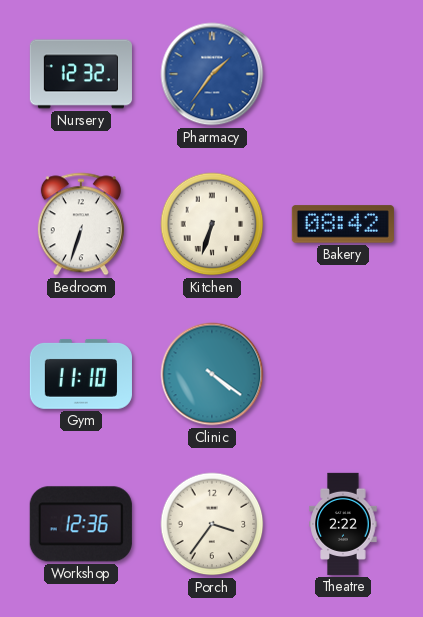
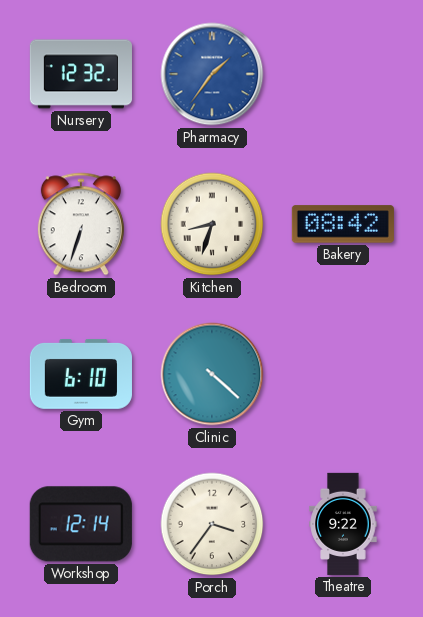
Kitchen: 6:33 -> 8:33
Gym: 11:10 -> 6:10
Clinic: 4:21 -> 4:22
Workshop: 12:36 -> 12:14
Theatre: 2:22 -> 9:22
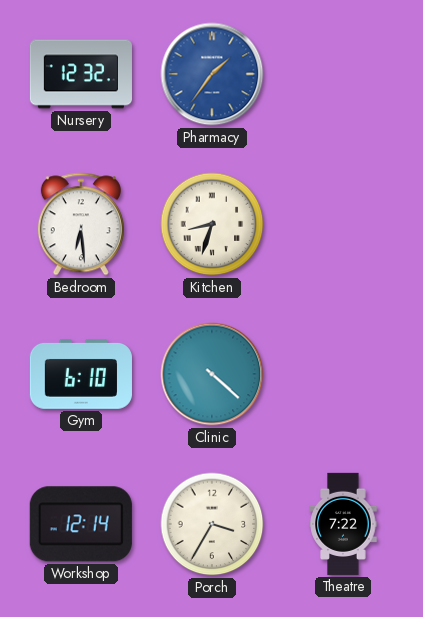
Bedroom: 6:33 -> 6:29
Bakery: 08:42 -> none
Porch: 3:36 -> 3:35
Theatre: 9:22 -> 7:22
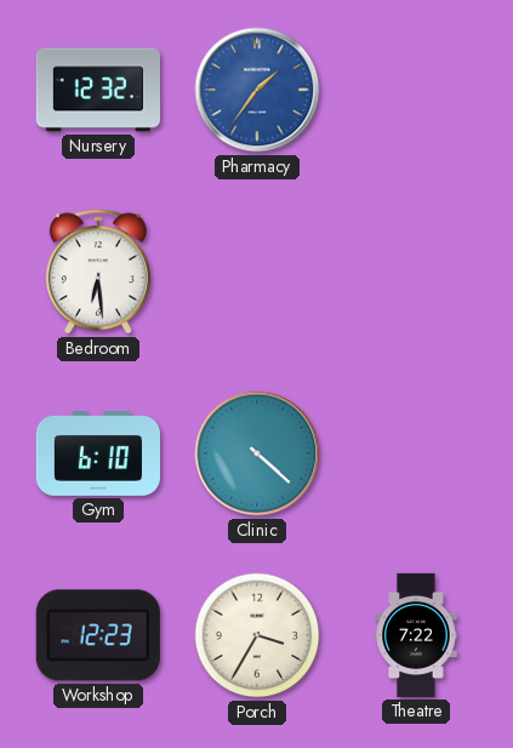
Kitchen: 8:33 -> none
Workshop: 12:14 -> 12:23
